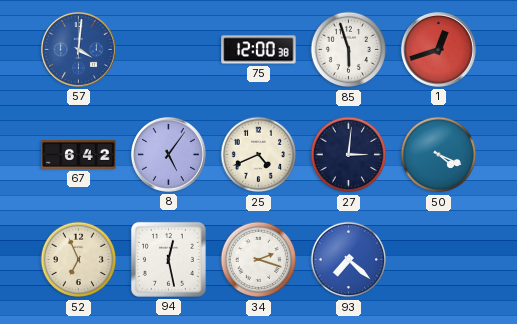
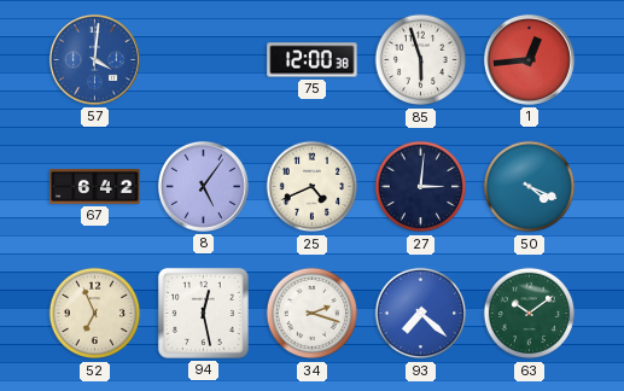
1: 12:42 -> 12:44
63: none -> 10:09
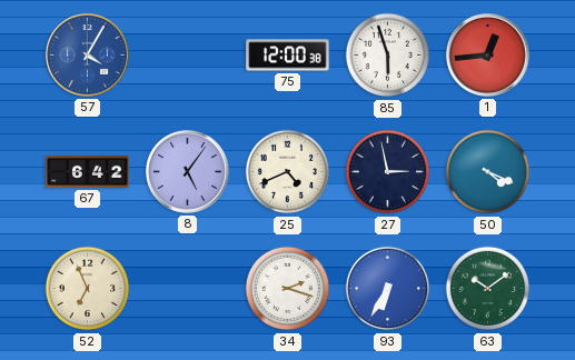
57: 4:01 -> 4:05
27: 3:01 -> 2:58
94: 12:28 -> none
93: 7:22 -> 6:35
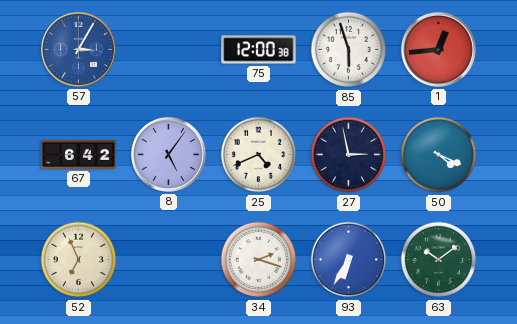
57: 4:05 -> 3:05
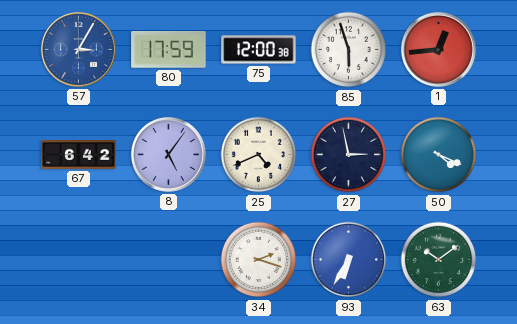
80: none -> 17:59
52: 6:56 -> none
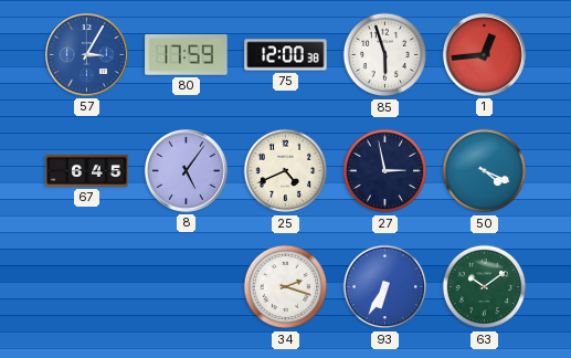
67: 6:42 -> 6:45
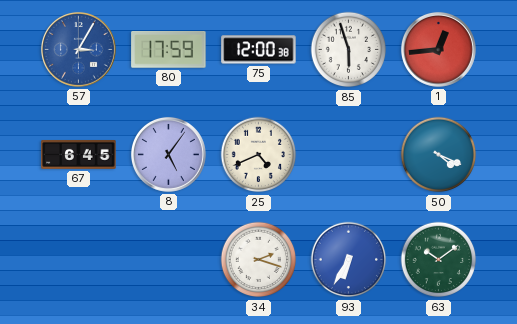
27: 2:58 -> none
